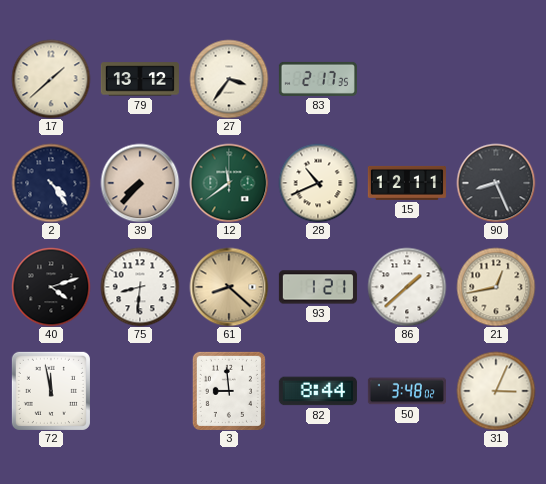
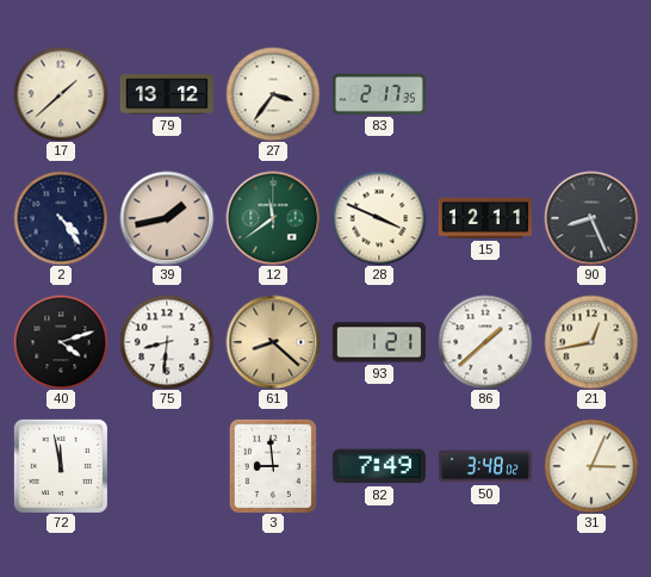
39: 7:37 -> 1:43
28: 10:41 -> 3:49
82: 8:44 -> 7:49
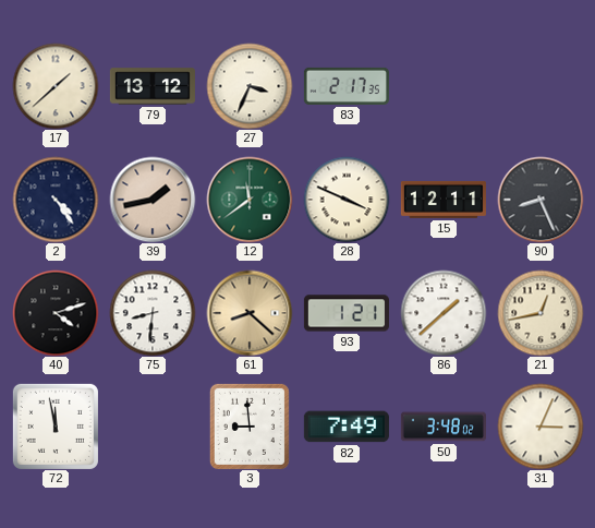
27: 3:36 -> 3:34
